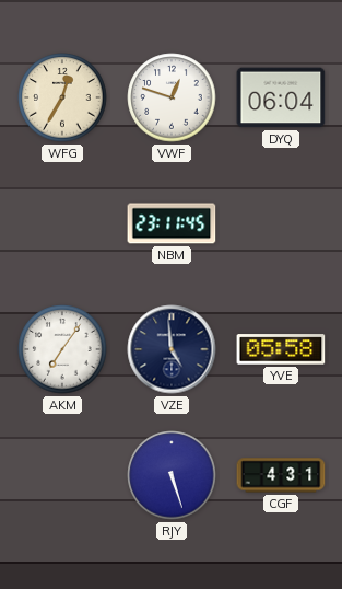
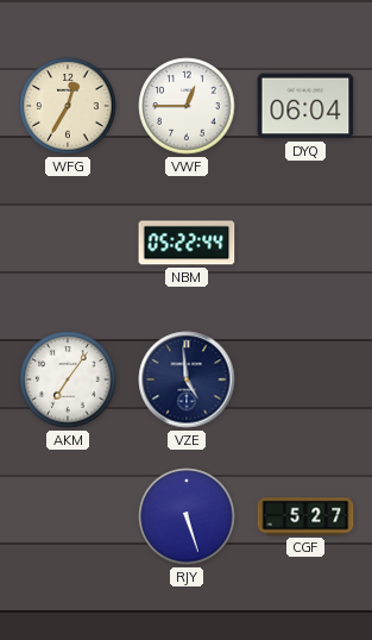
VWF: 12:48 -> 12:45
NBM: 23:11 -> 05:22
YVE: 05:58 -> none
CGF: 4:31 -> 5:27
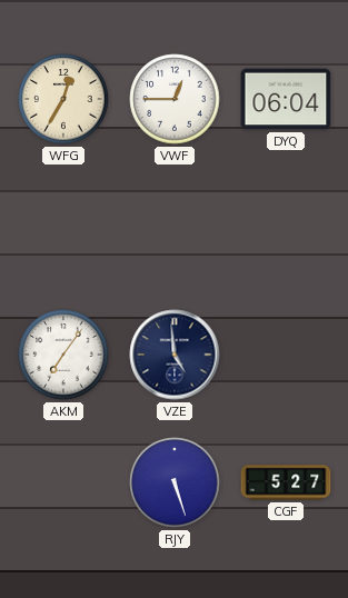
NBM: 05:22 -> none
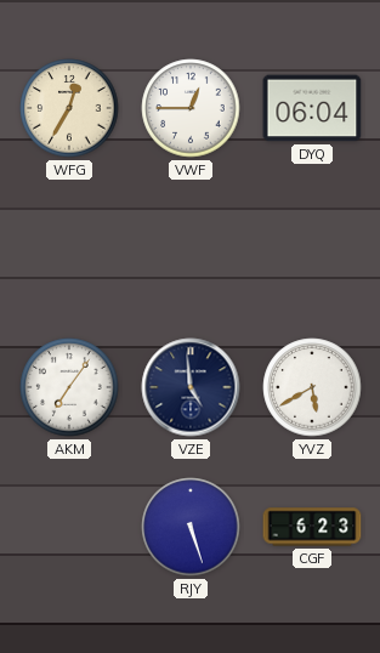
YVZ: none -> 5:40
CGF: 5:27 -> 6:23
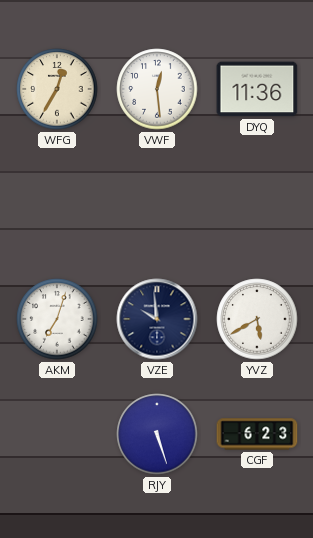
VWF: 12:45 -> 12:29
DYQ: 06:04 -> 11:36
AKM: 7:06 -> 7:03
VZE: 4:59 -> 9:59
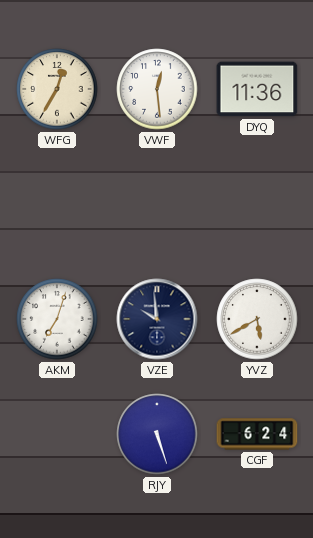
CGF: 6:23 -> 6:24
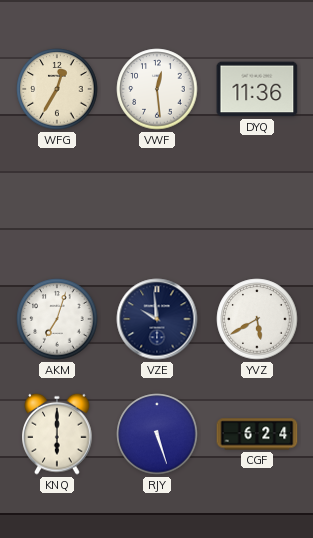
KNQ: none -> 6:00
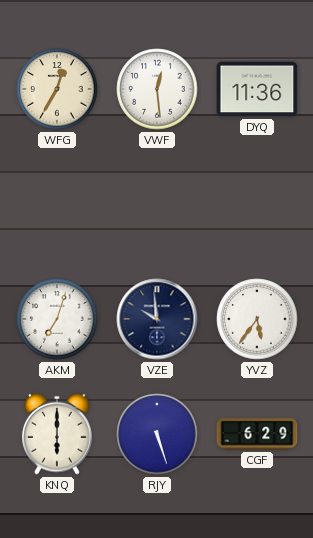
YVZ: 5:40 -> 5:36
CGF: 6:24 -> 6:29
